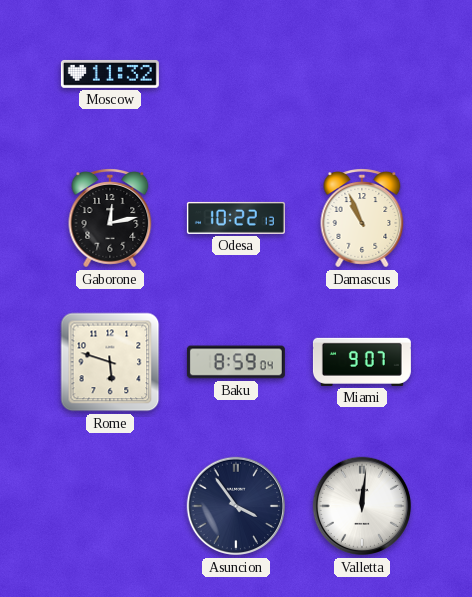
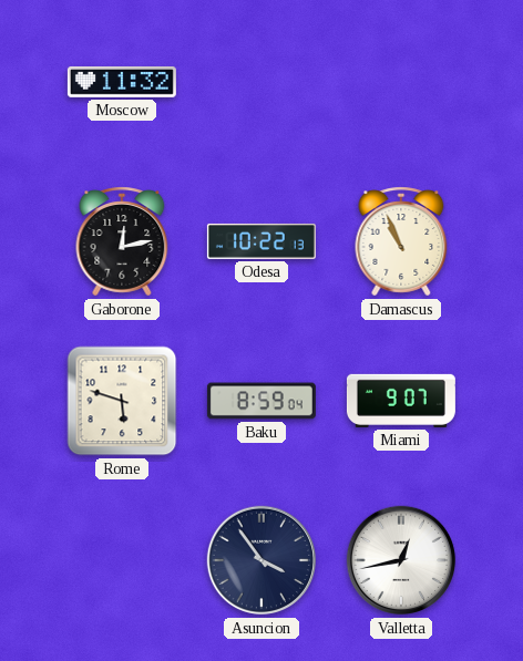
Valletta: 12:01 -> 12:43
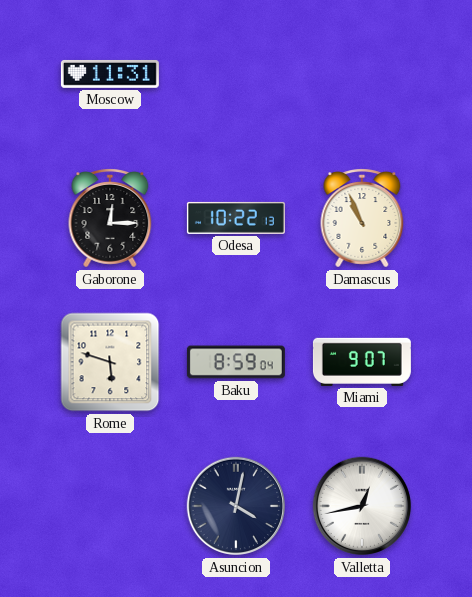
Moscow: 11:32 -> 11:31
Gaborone: 12:13 -> 12:15
Asuncion: 3:54 -> 4:02
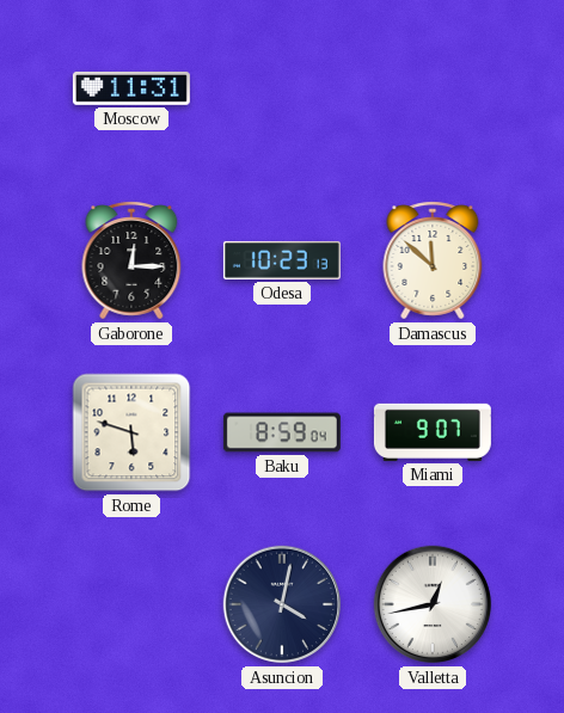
Odesa: 10:22 -> 10:23
Damascus: 10:56 -> 11:52
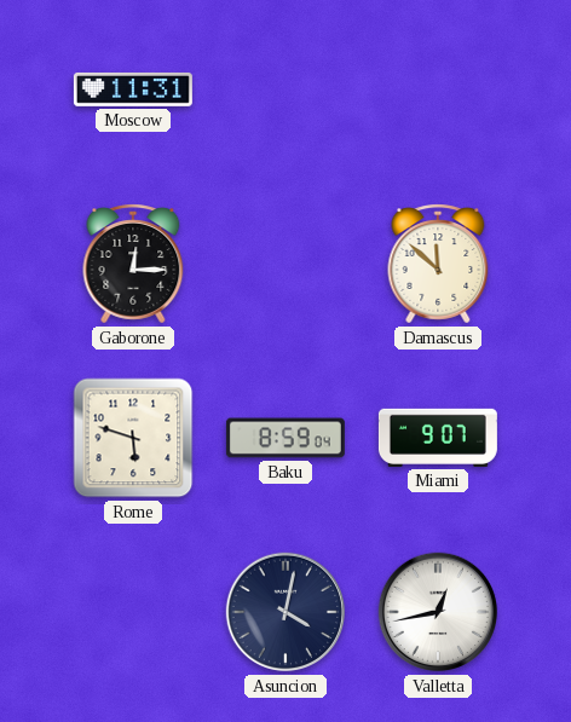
Odesa: 10:23 -> none
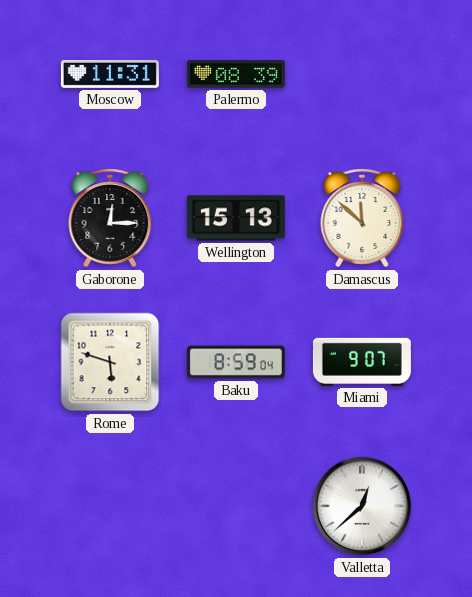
Palermo: none -> 08:39
Wellington: none -> 15:13
Asuncion: 4:02 -> none
Valletta: 12:43 -> 12:38
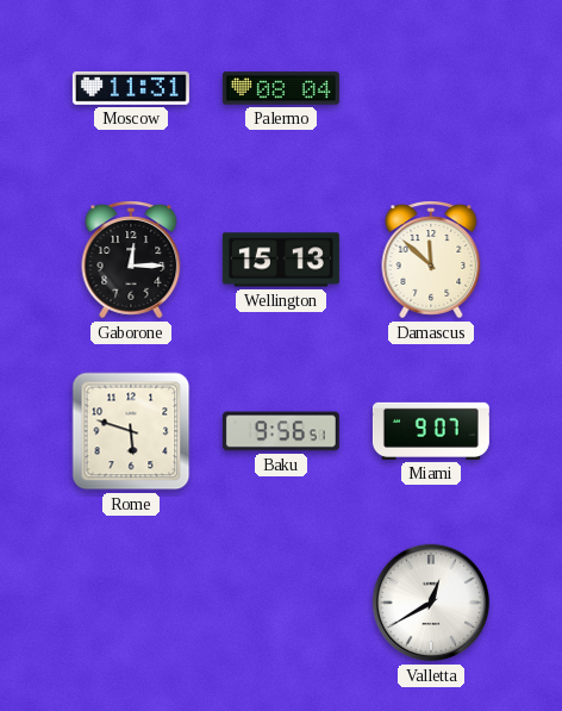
Palermo: 08:39 -> 08:04
Baku: 8:59 -> 9:56
Valletta: 12:38 -> 12:40
